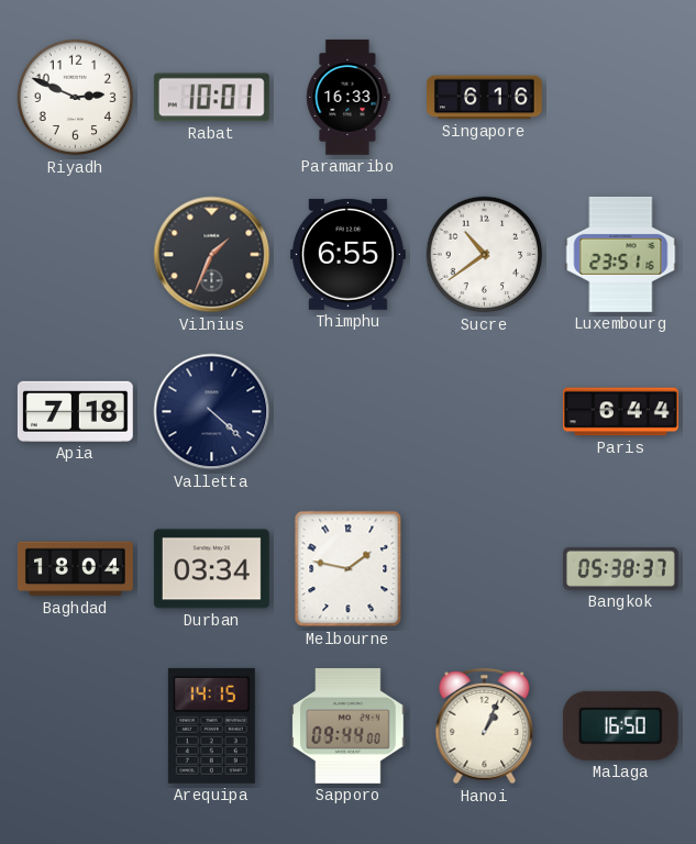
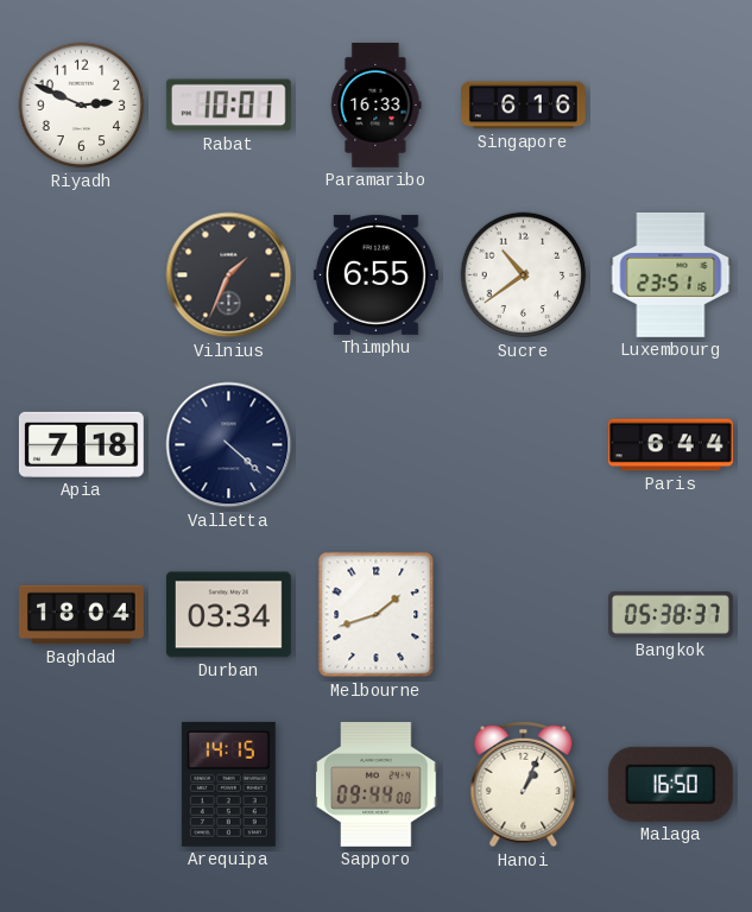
Melbourne: 1:47 -> 1:42
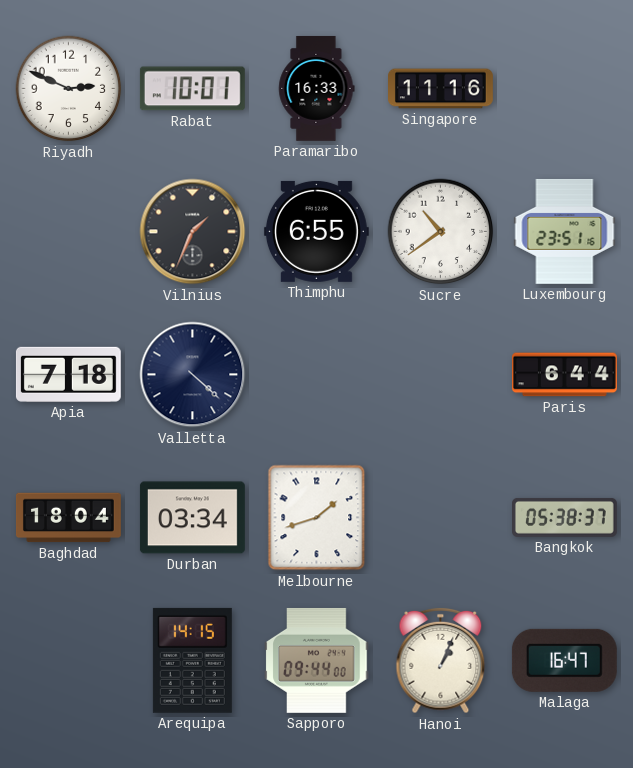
Singapore: 6:16 -> 11:16
Malaga: 16:50 -> 16:47
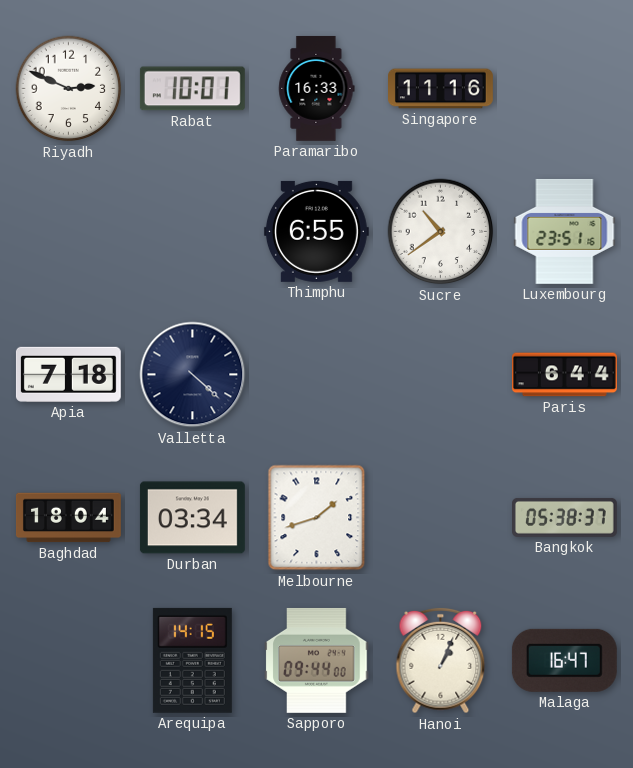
Vilnius: 1:34 -> none
